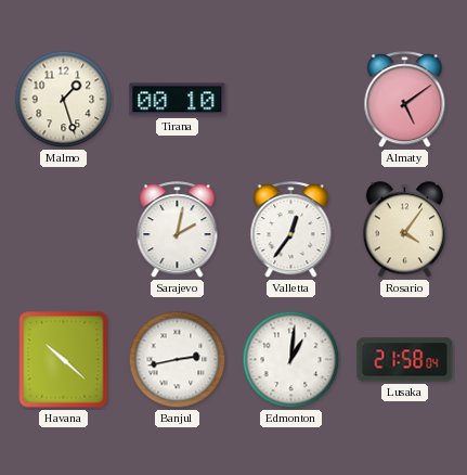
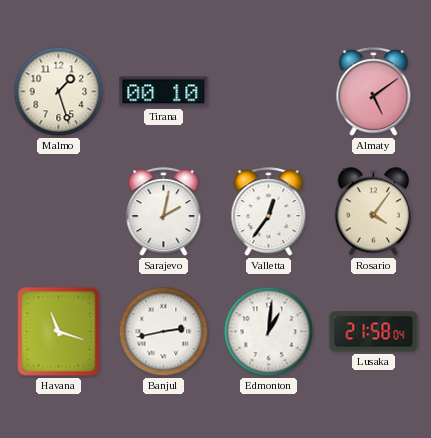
Havana: 10:22 -> 11:18
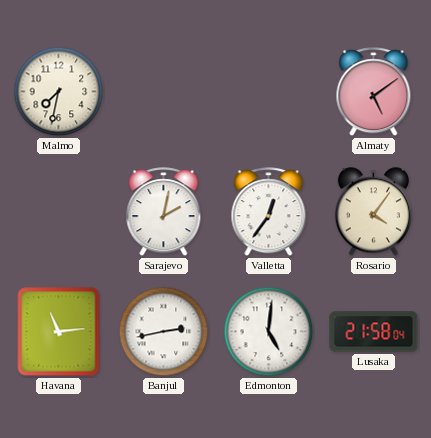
Malmo: 1:27 -> 7:32
Tirana: 00:10 -> none
Havana: 11:18 -> 11:14
Edmonton: 1:01 -> 5:01
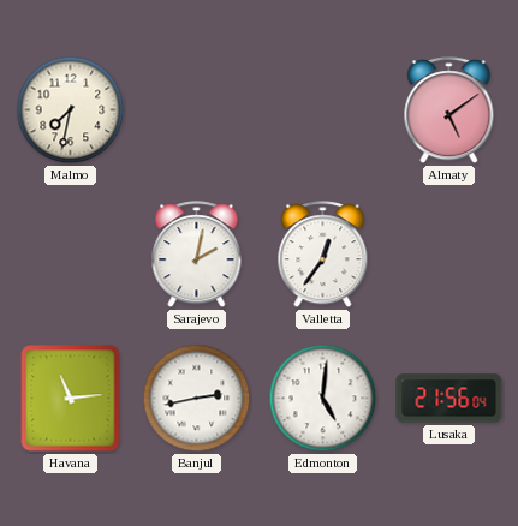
Rosario: 4:06 -> none
Lusaka: 21:58 -> 21:56
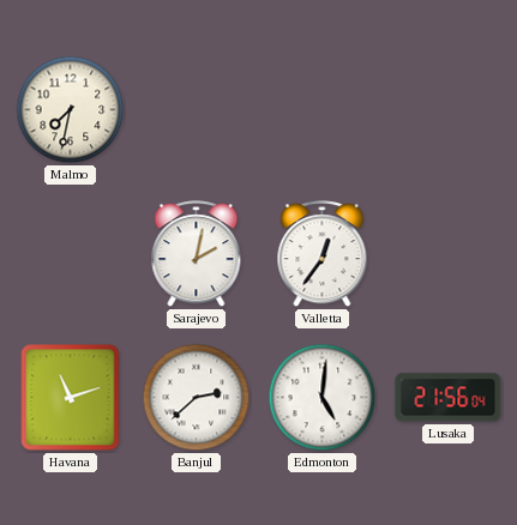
Almaty: 5:09 -> none
Havana: 11:14 -> 11:12
Banjul: 2:43 -> 2:38
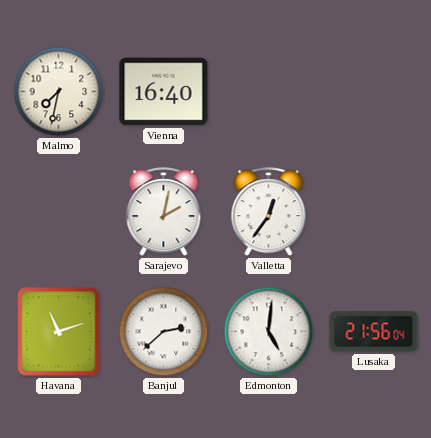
Vienna: none -> 16:40
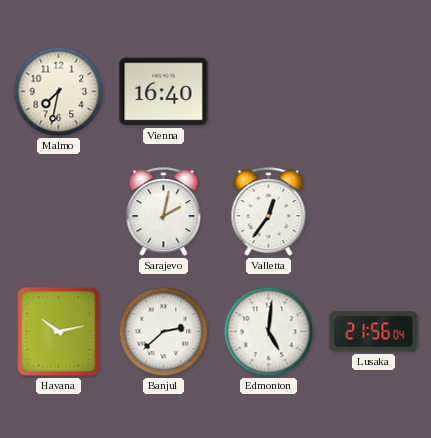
Havana: 11:12 -> 10:13
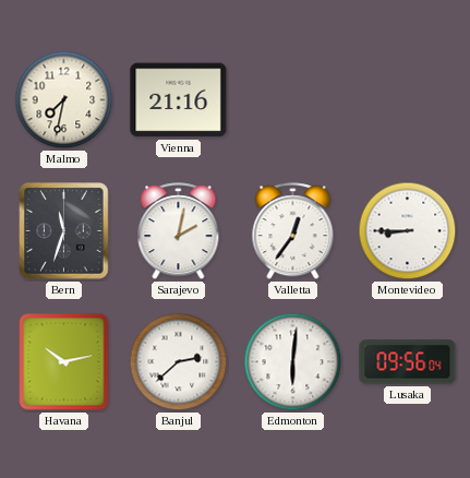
Vienna: 16:40 -> 21:16
Bern: none -> 11:33
Montevideo: none -> 8:45
Edmonton: 5:01 -> 6:01
Lusaka: 21:56 -> 09:56
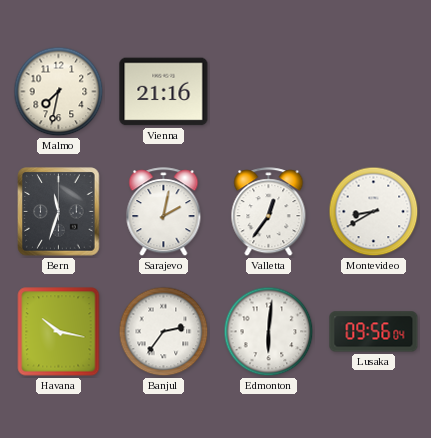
Montevideo: 8:45 -> 8:40
Havana: 10:13 -> 10:17
Banjul: 2:38 -> 2:36
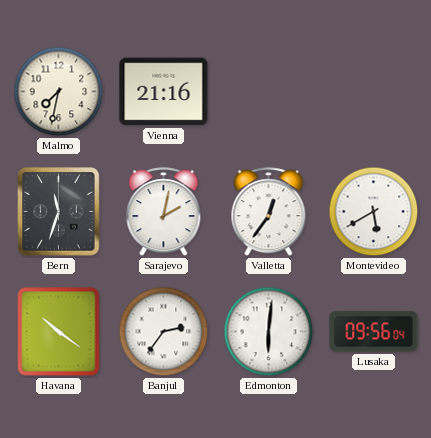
Montevideo: 8:40 -> 5:40
Havana: 10:17 -> 10:21
